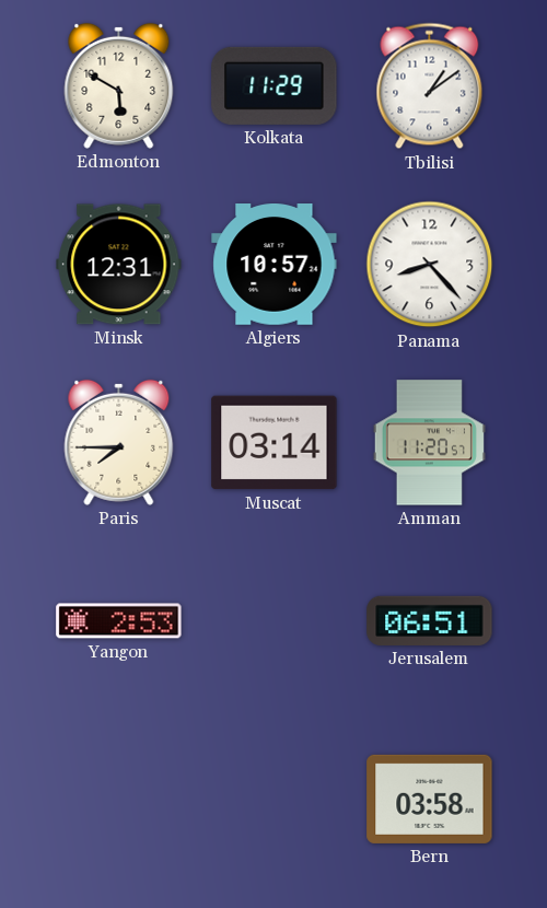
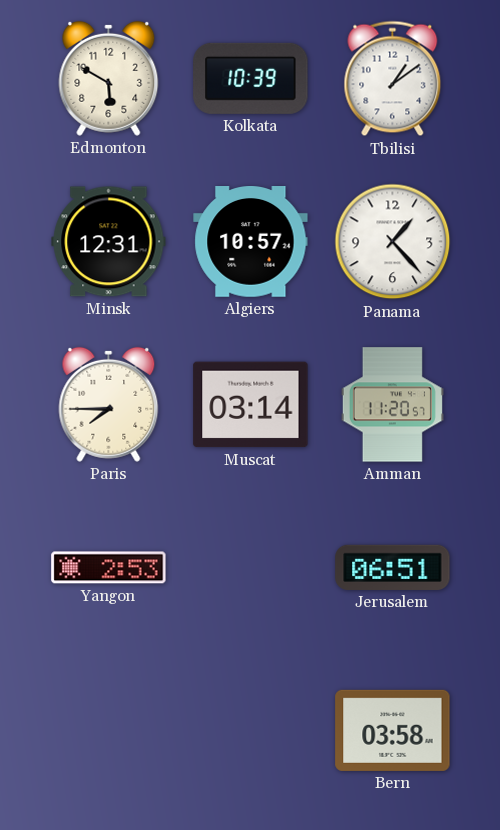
Kolkata: 11:29 -> 10:39
Panama: 8:23 -> 1:23
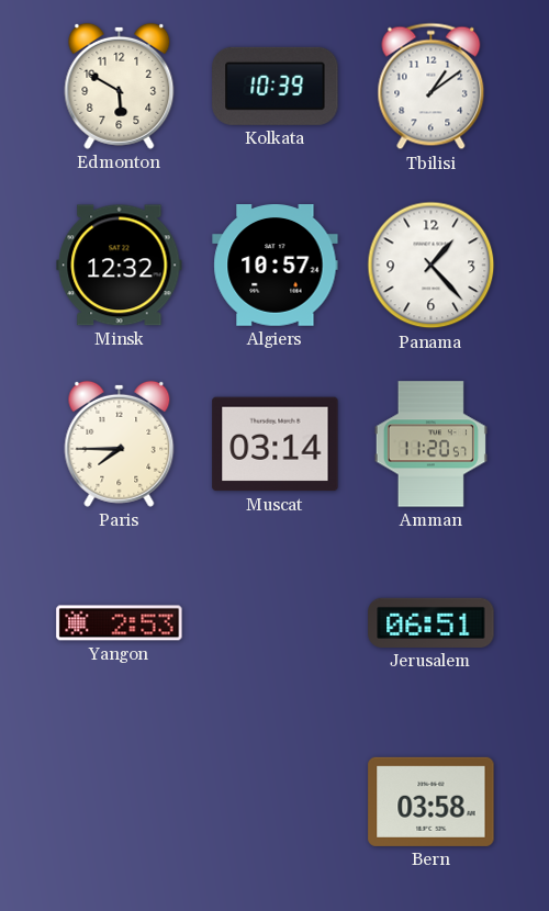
Minsk: 12:31 -> 12:32
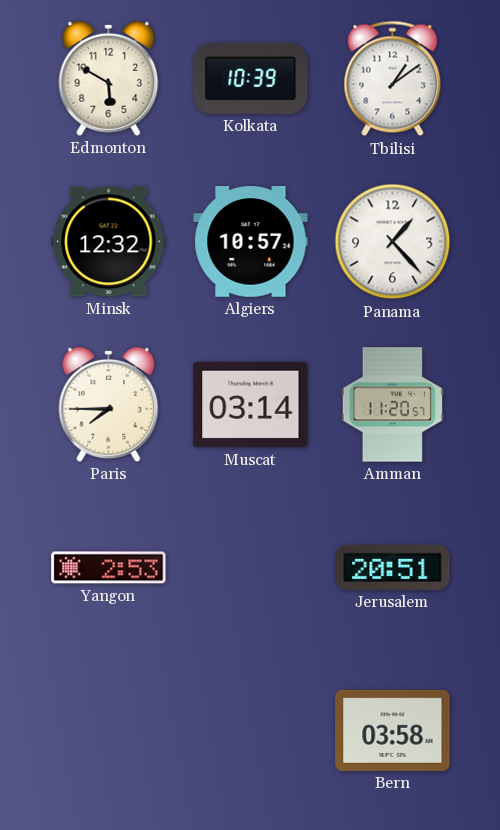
Jerusalem: 06:51 -> 20:51
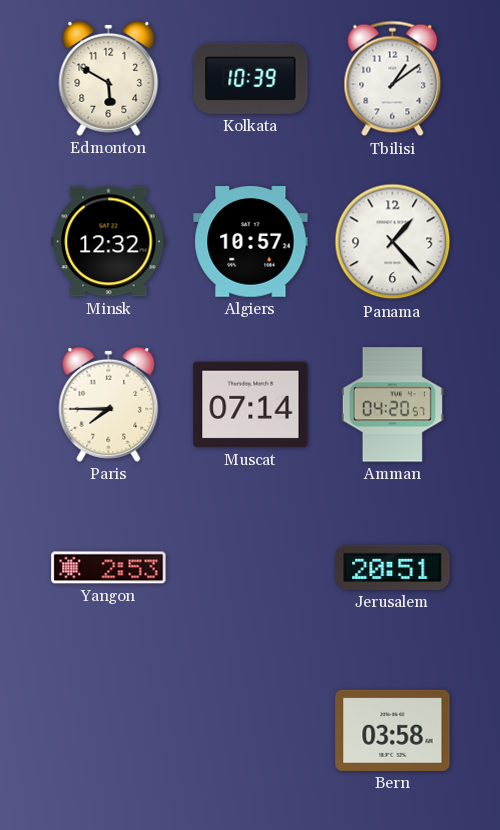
Muscat: 03:14 -> 07:14
Amman: 11:20 -> 04:20
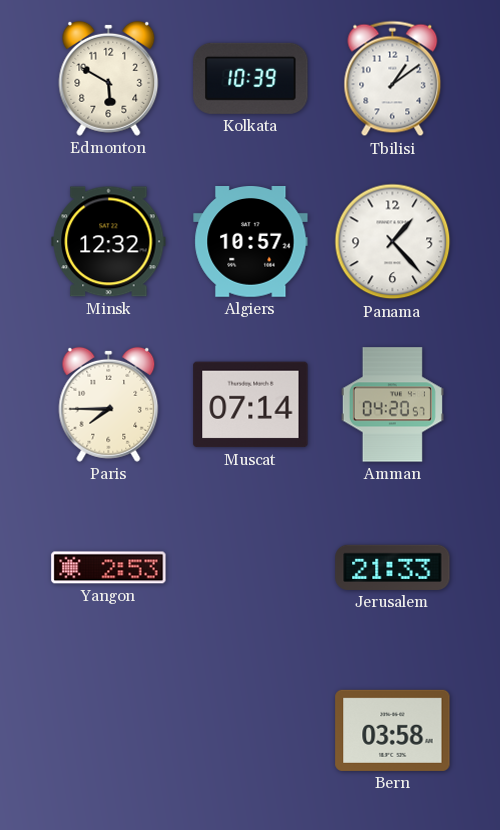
Jerusalem: 20:51 -> 21:33
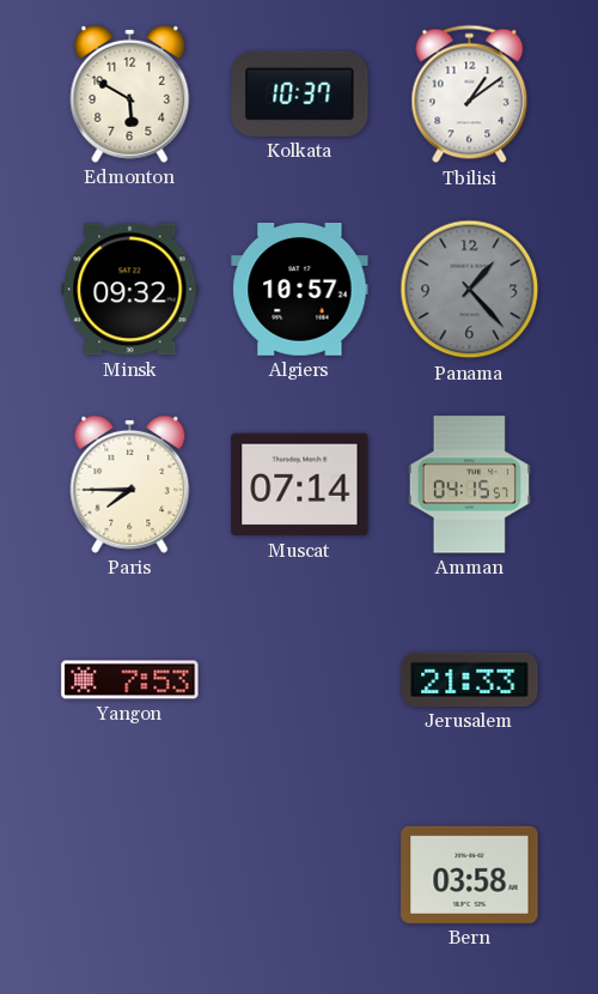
Kolkata: 10:39 -> 10:37
Minsk: 12:32 -> 09:32
Panama dial: white -> grey
Amman: 04:20 -> 04:15
Yangon: 2:53 -> 7:53
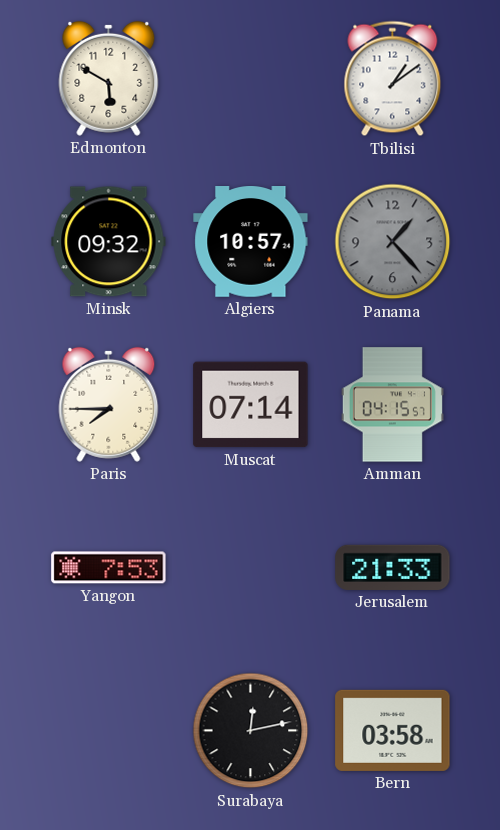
Kolkata: 10:37 -> none
Surabaya: none -> 12:13
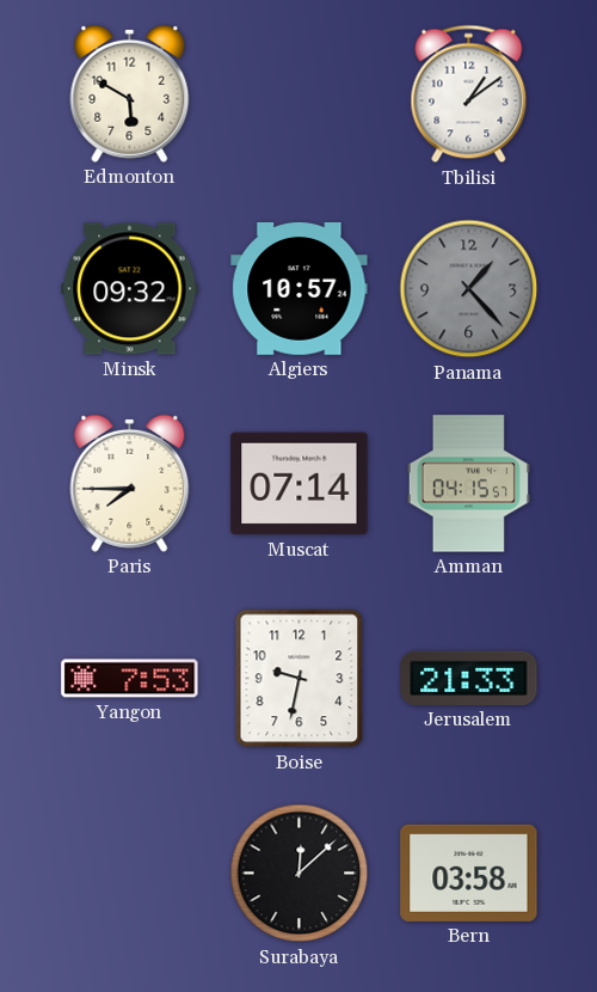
Boise: none -> 9:32
Surabaya: 12:13 -> 12:08
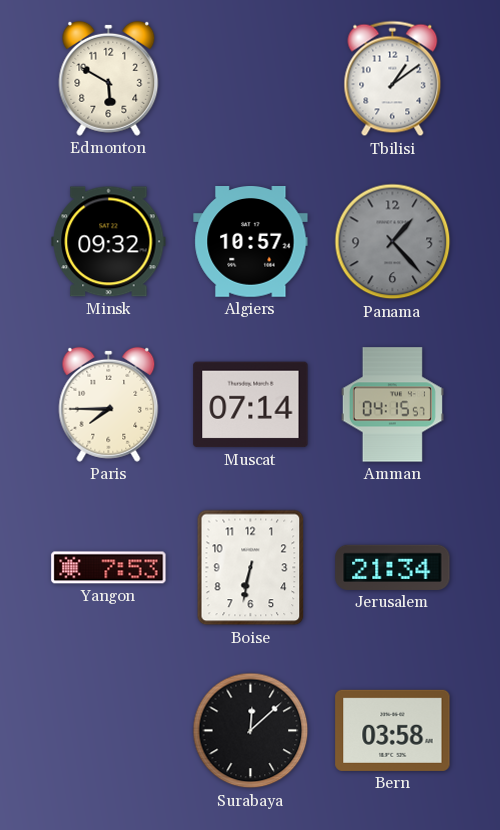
Boise: 9:32 -> 6:32
Jerusalem: 21:33 -> 21:34
